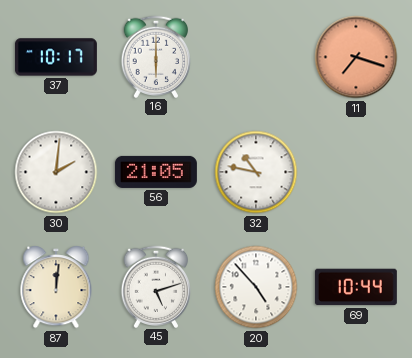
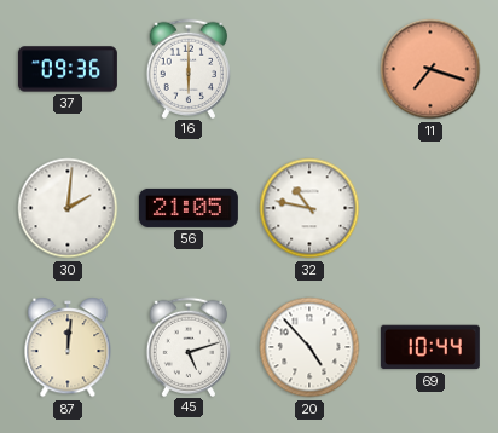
37: 10:17 -> 09:36
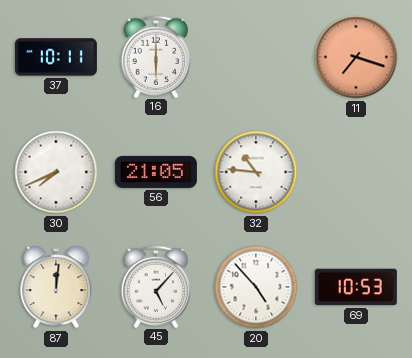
37: 09:36 -> 10:11
30: 2:01 -> 7:41
32: 10:47 -> 10:46
45: 5:12 -> 5:07
69: 10:44 -> 10:53
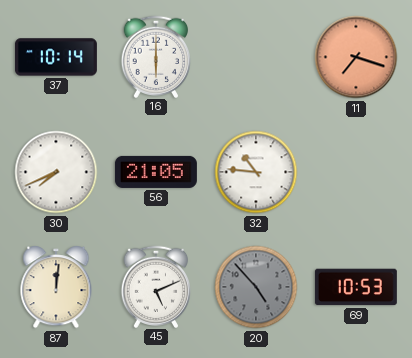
37: 10:11 -> 10:14
45: 5:07 -> 5:11
20 dial: white -> grey
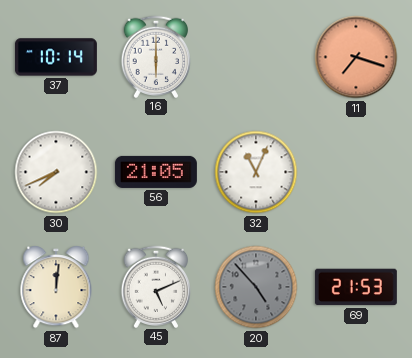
32: 10:46 -> 11:04
69: 10:53 -> 21:53
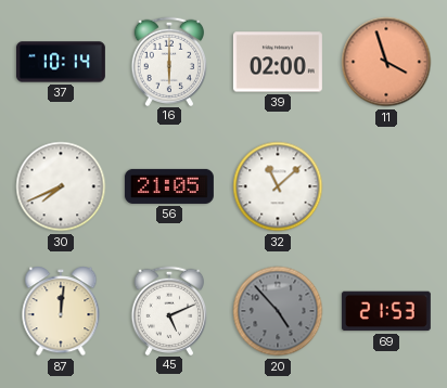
39: none -> 02:00
11: 7:18 -> 3:57
32: 11:04 -> 11:08
